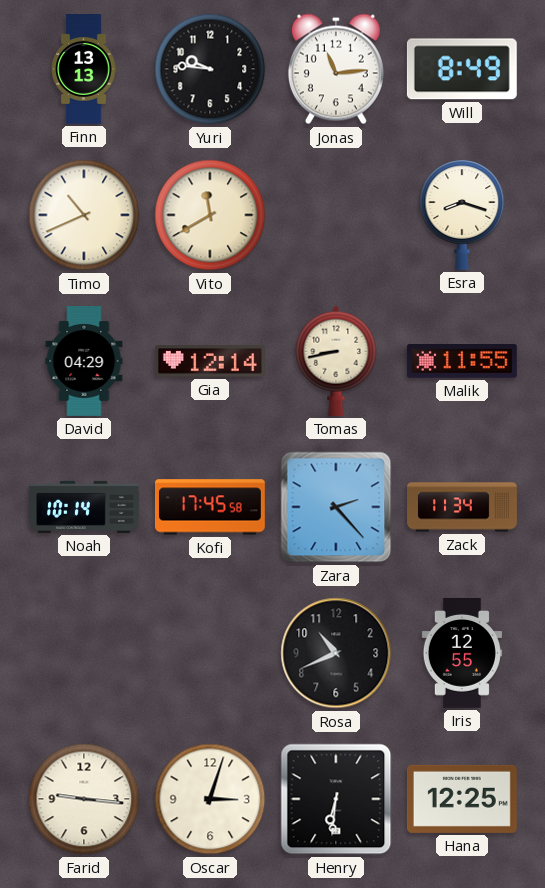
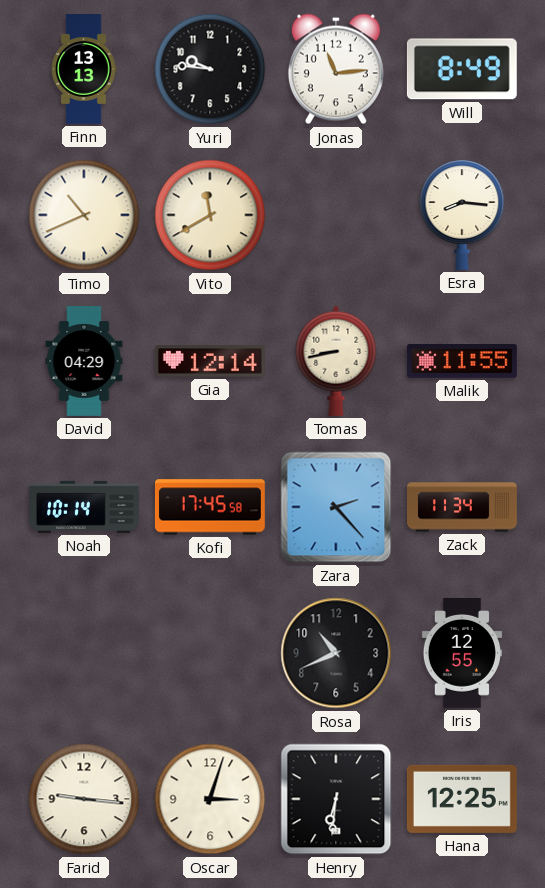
Esra: 8:18 -> 8:16
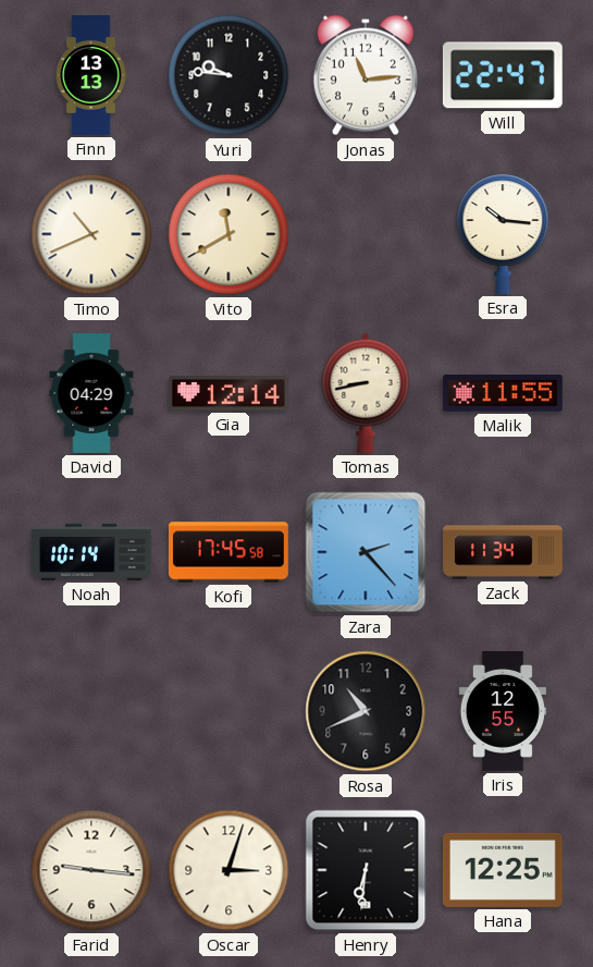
Will: 8:49 -> 22:47
Esra: 8:16 -> 10:16
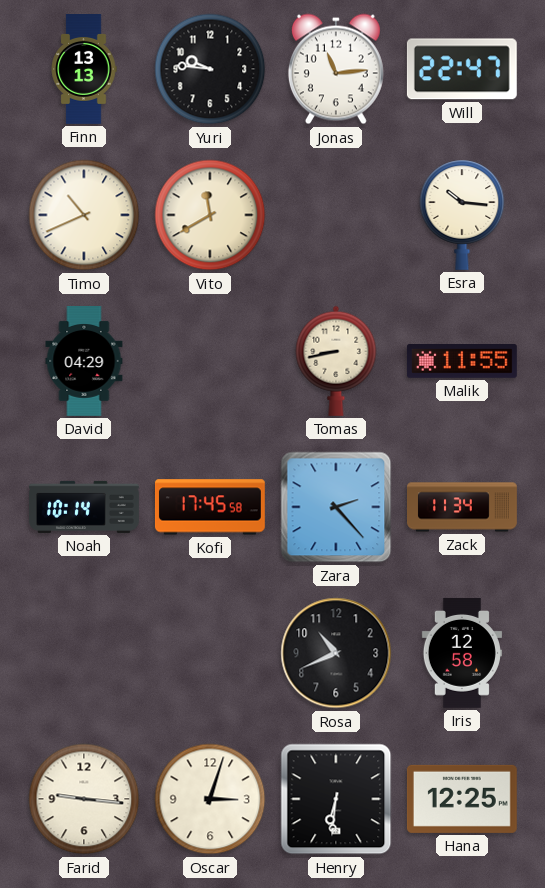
Gia: 12:14 -> none
Iris: 12:55 -> 12:58
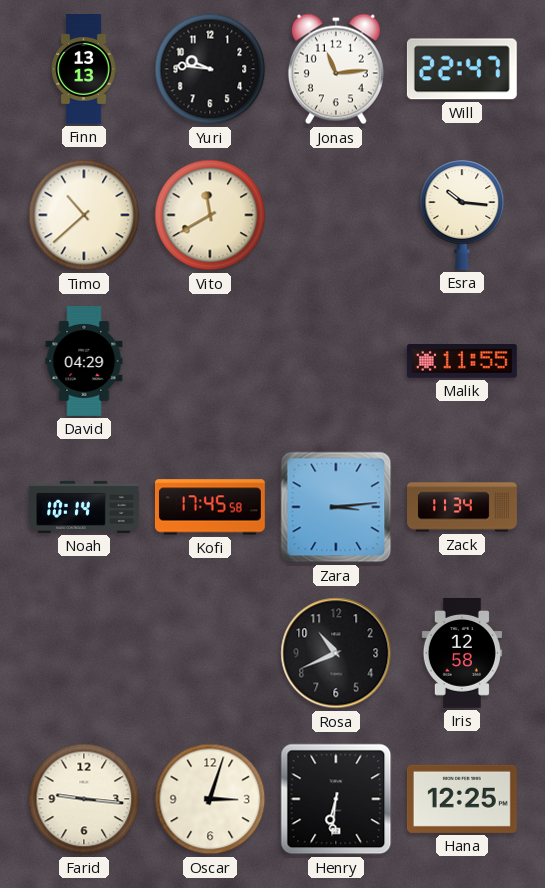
Timo: 10:41 -> 10:38
Tomas: 8:43 -> none
Zara: 2:23 -> 3:14
